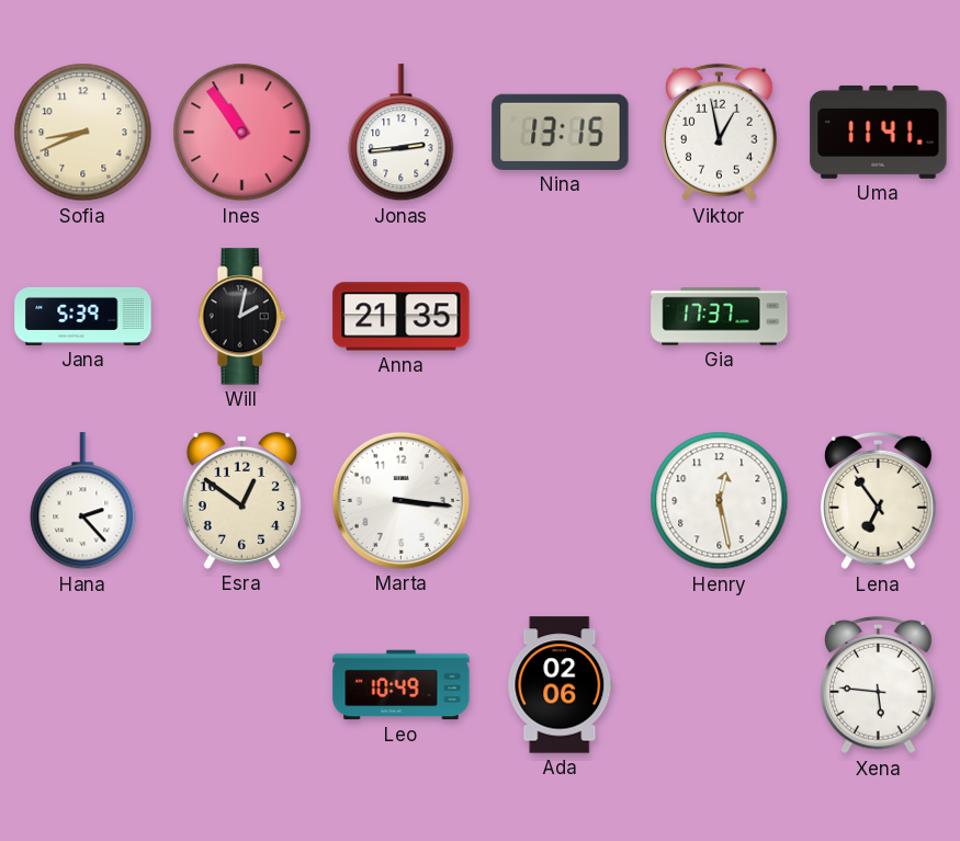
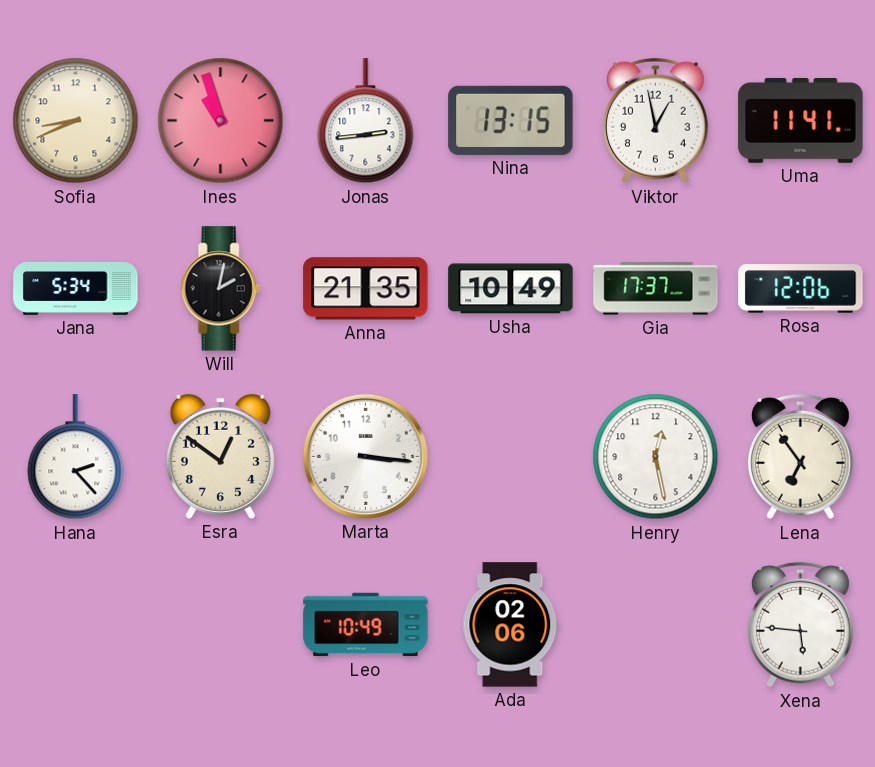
Ines: 10:54 -> 10:57
Jana: 5:39 -> 5:34
Usha: none -> 10:49
Rosa: none -> 12:06
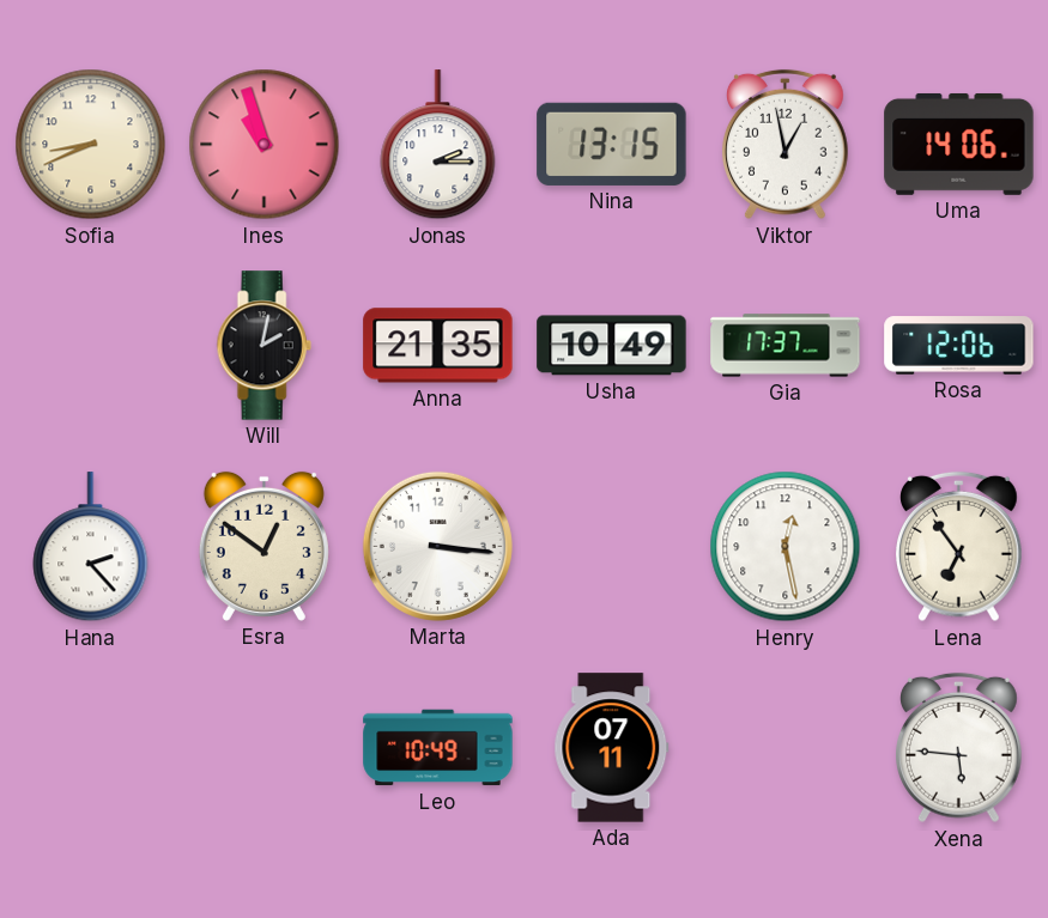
Jonas: 2:44 -> 2:15
Uma: 11:41 -> 14:06
Jana: 5:34 -> none
Ada: 02:06 -> 07:11
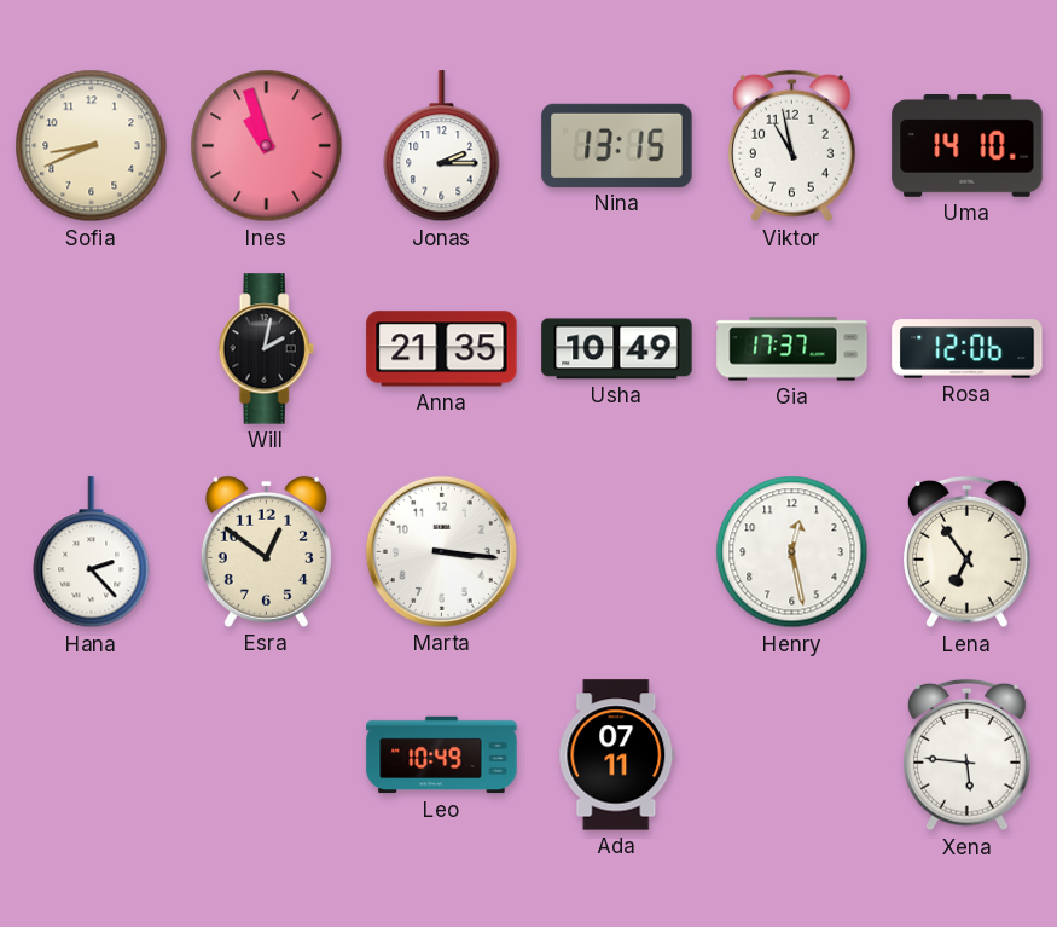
Viktor: 12:58 -> 10:58
Uma: 14:06 -> 14:10
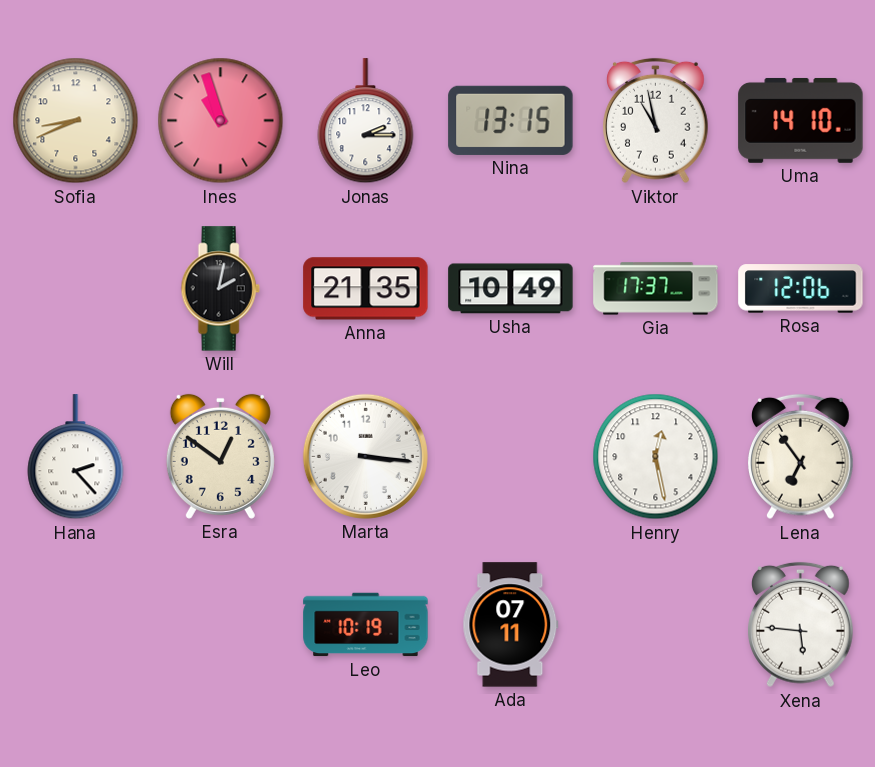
Leo: 10:49 -> 10:19
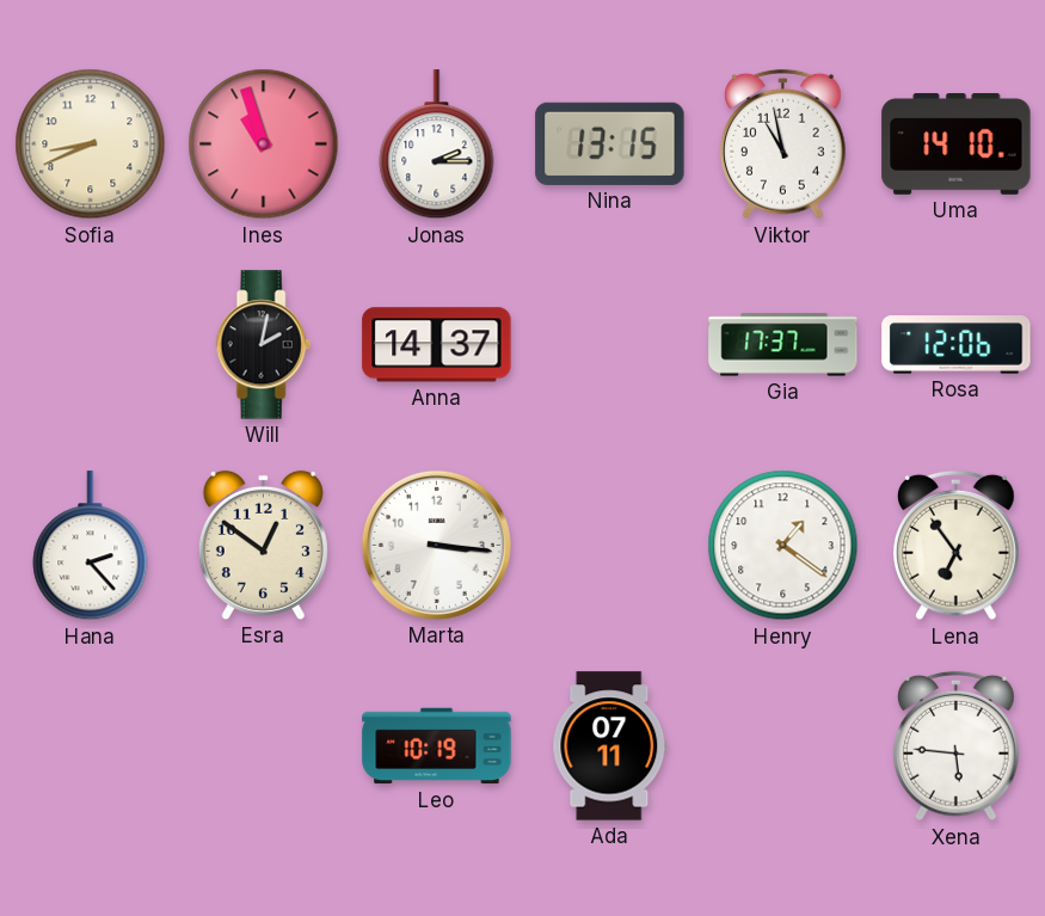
Anna: 21:35 -> 14:37
Usha: 10:49 -> none
Henry: 12:28 -> 1:21
